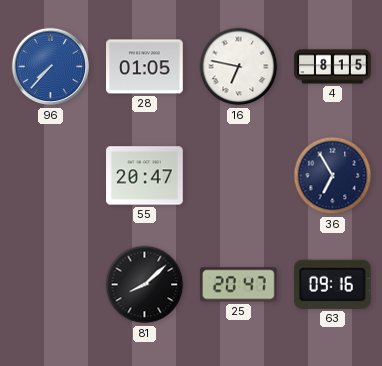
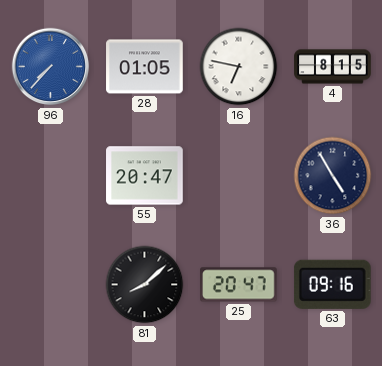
36: 6:55 -> 4:55
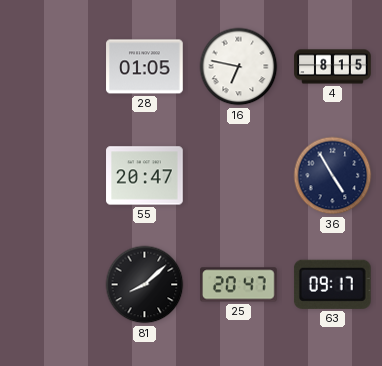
96: 7:37 -> none
63: 09:16 -> 09:17
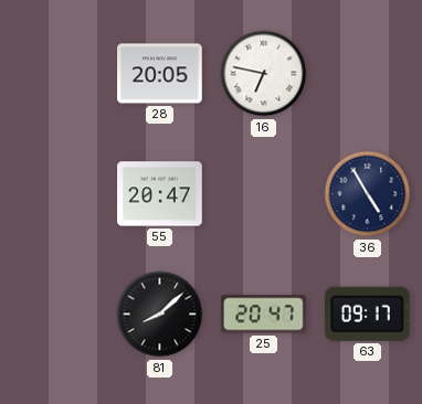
28: 01:05 -> 20:05
4: 8:15 -> none
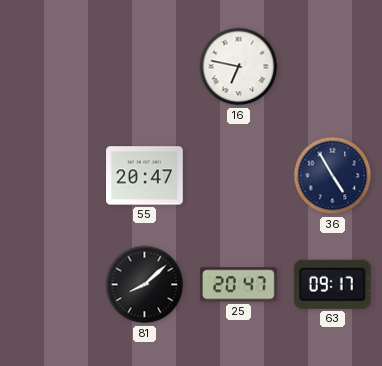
28: 20:05 -> none
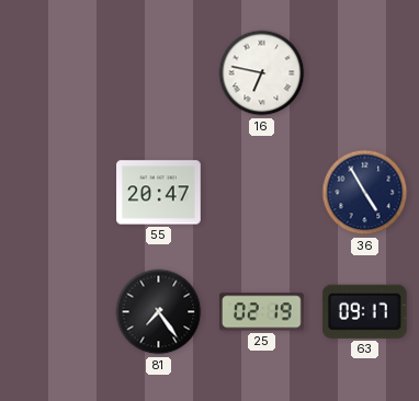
81: 8:08 -> 7:24
25: 20:47 -> 02:19
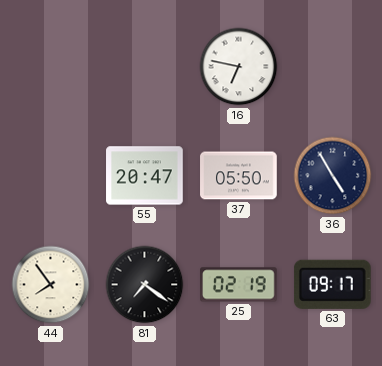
37: none -> 05:50
44: none -> 7:54
81: 7:24 -> 7:21
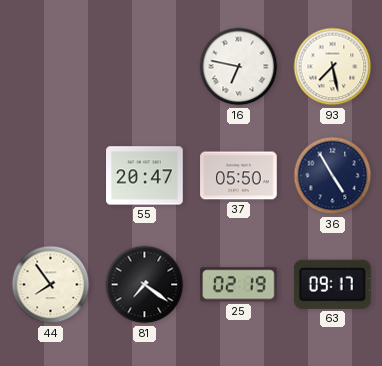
93: none -> 7:28
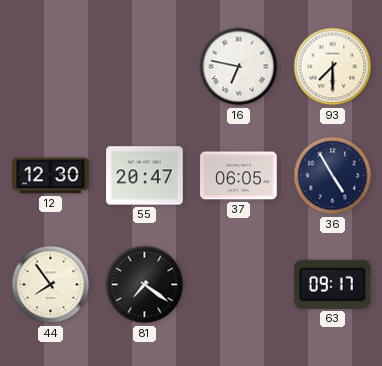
93: 7:28 -> 7:30
12: none -> 12:30
37: 05:50 -> 06:05
25: 02:19 -> none
